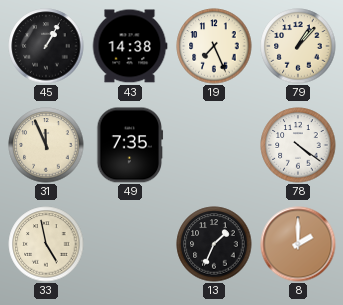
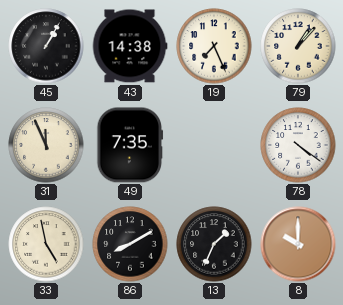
86: none -> 8:10
8: 2:00 -> 10:00
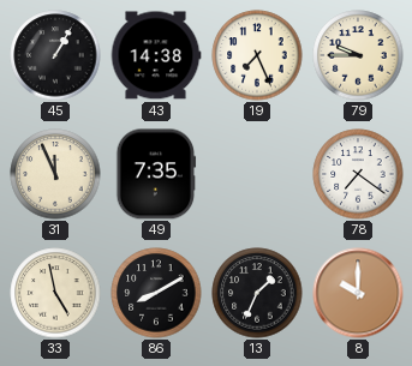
79: 1:07 -> 9:45
78: 4:21 -> 7:21
